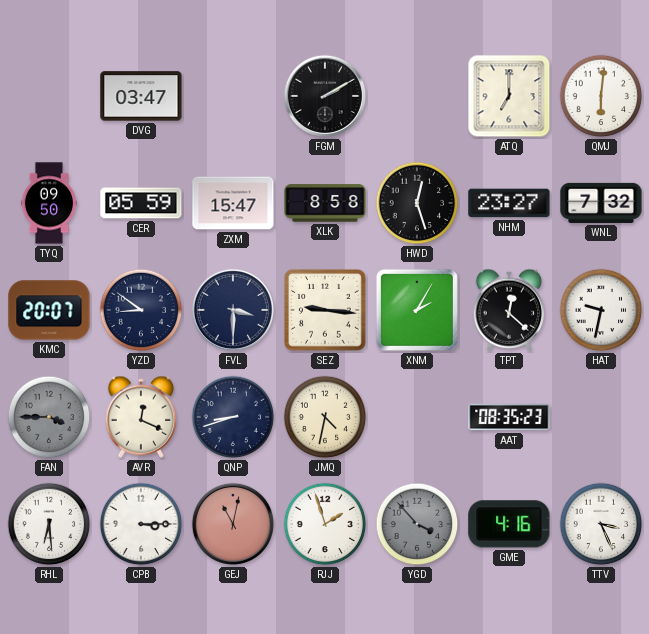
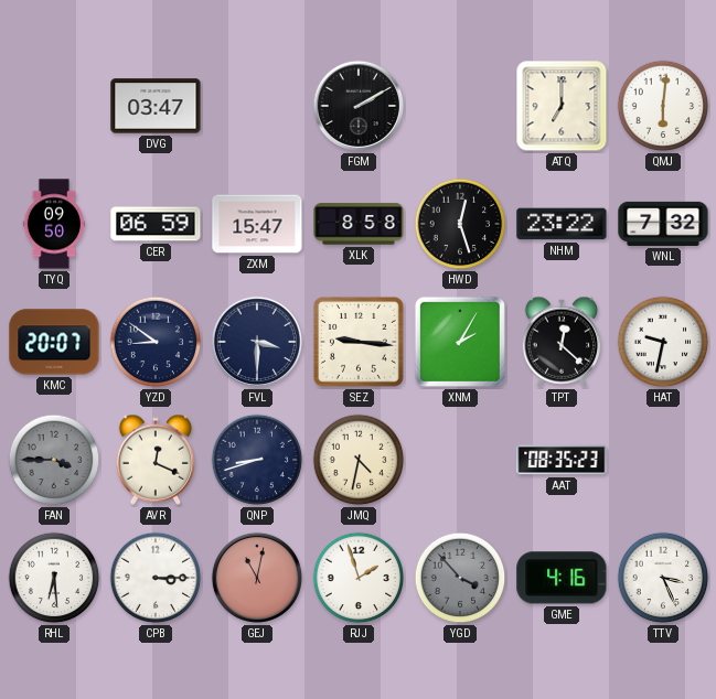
CER: 05:59 -> 06:59
NHM: 23:27 -> 23:22
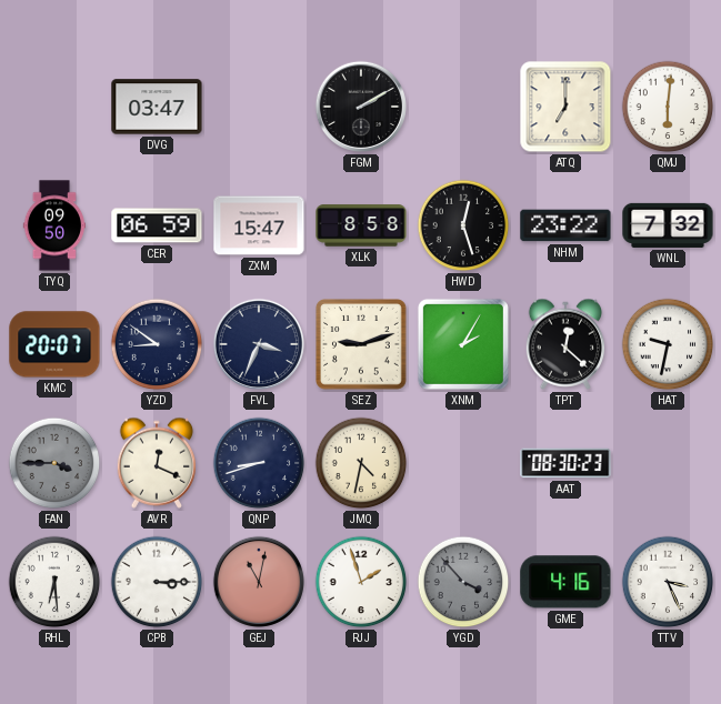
FVL: 3:30 -> 3:34
SEZ: 9:16 -> 9:12
AAT: 08:35 -> 08:30
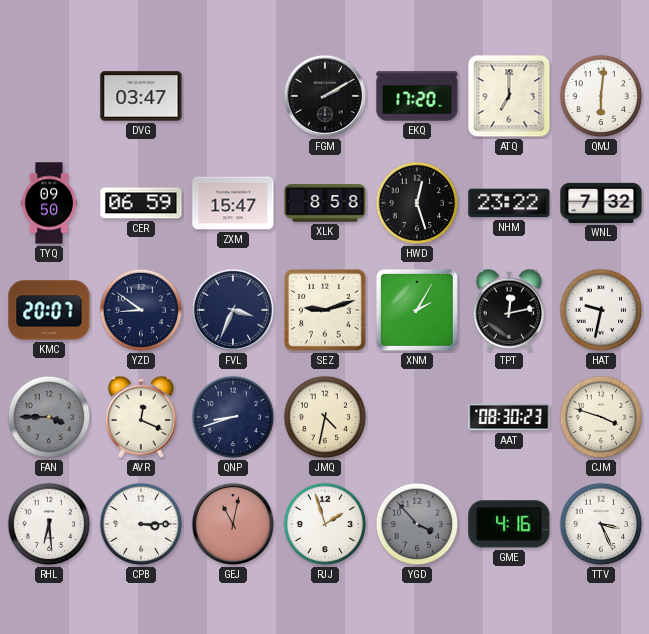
EKQ: none -> 17:20
TPT: 12:22 -> 12:13
CJM: none -> 3:48
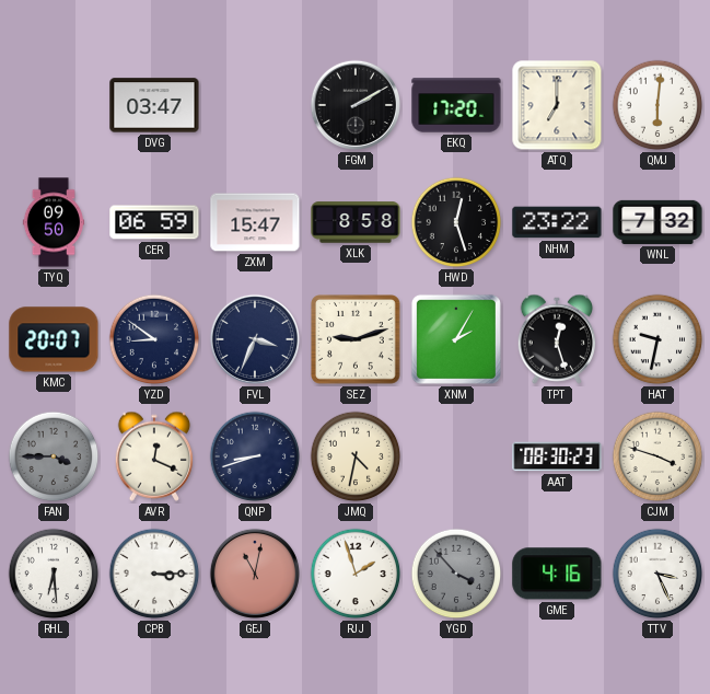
TPT: 12:13 -> 12:27
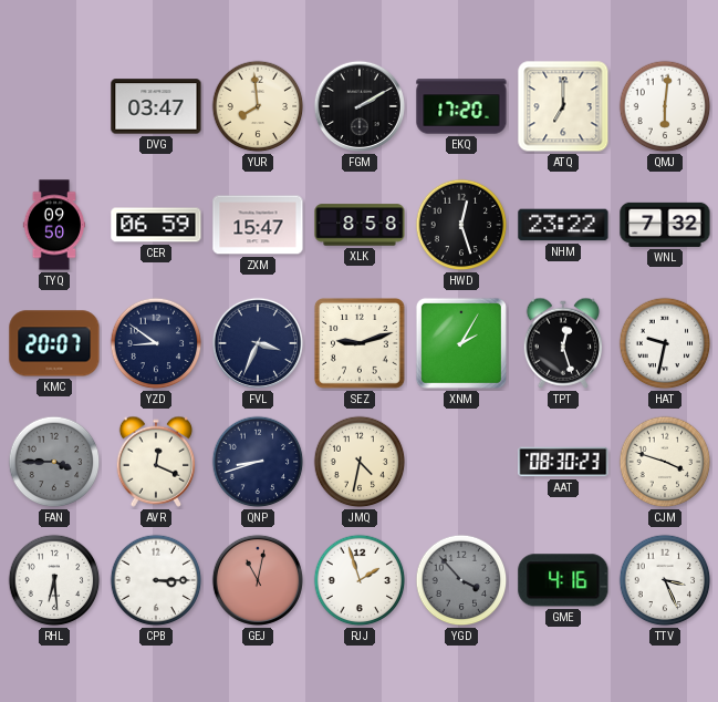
YUR: none -> 7:59
